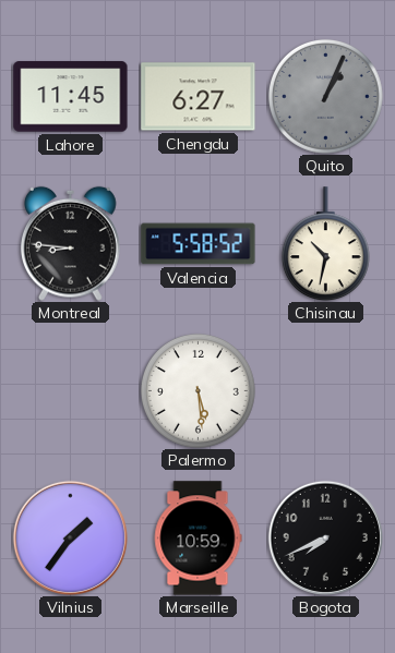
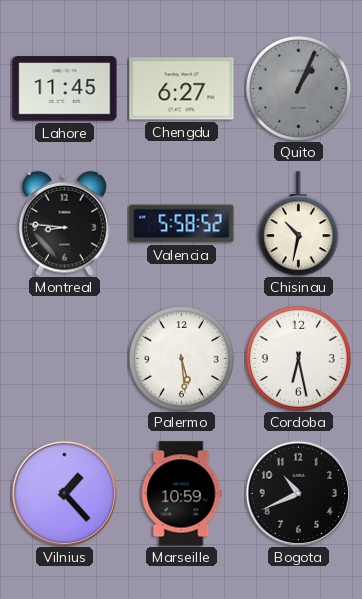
Cordoba: none -> 6:28
Vilnius: 1:36 -> 1:23
Bogota: 7:41 -> 10:41
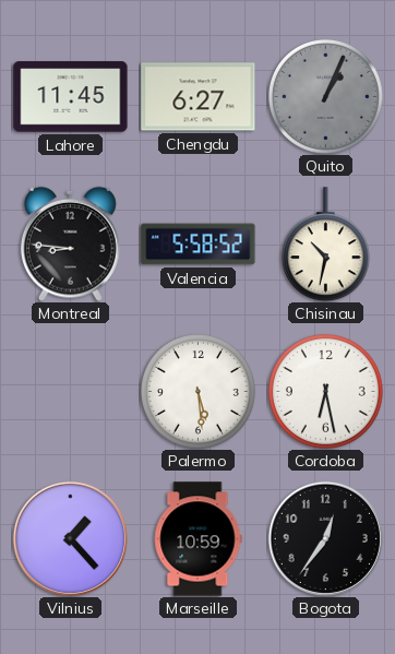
Bogota: 10:41 -> 12:36
